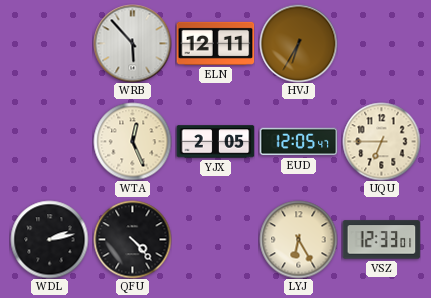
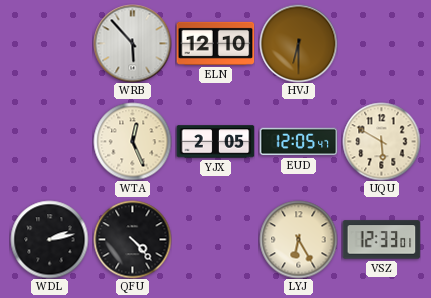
ELN: 12:11 -> 12:10
HVJ: 6:35 -> 6:30
UQU: 6:45 -> 5:50
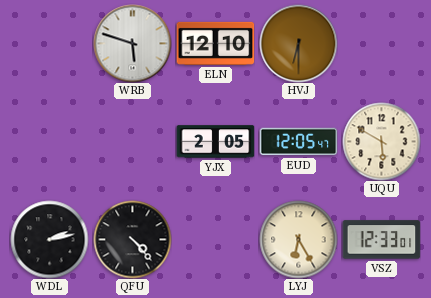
WRB: 5:53 -> 5:48
WTA: 12:26 -> none
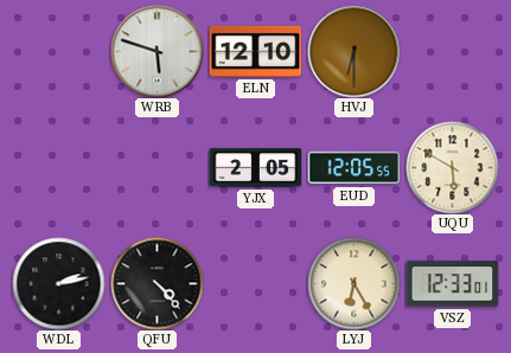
EUD: 12:05:47 -> 12:05:55
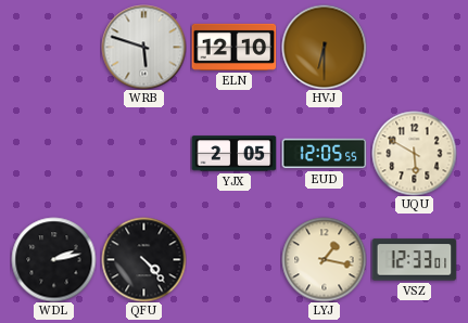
LYJ: 6:25 -> 1:17
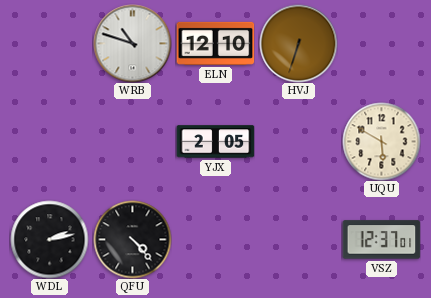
WRB: 5:48 -> 10:48
HVJ: 6:30 -> 6:33
EUD: 12:05 -> none
LYJ: 1:17 -> none
VSZ: 12:33 -> 12:37
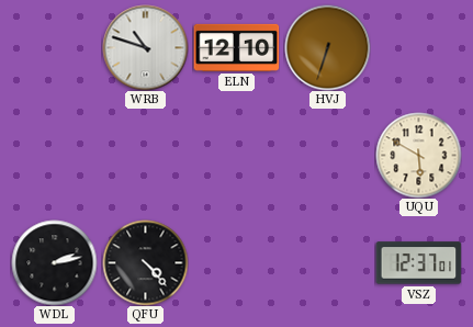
YJX: 2:05 -> none
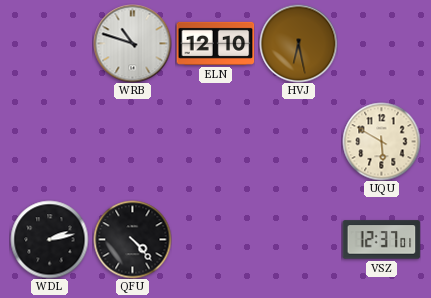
HVJ: 6:33 -> 6:28
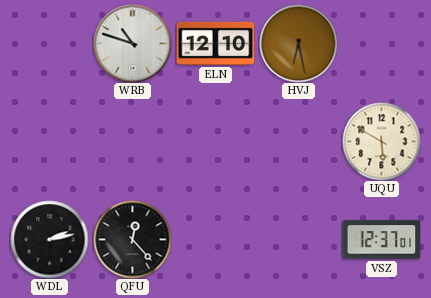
QFU: 4:23 -> 12:23
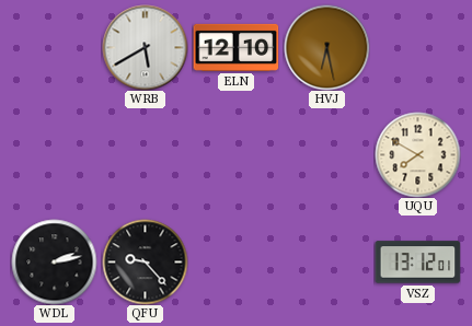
WRB: 10:48 -> 5:40
UQU: 5:50 -> 7:50
QFU: 12:23 -> 9:23
VSZ: 12:37 -> 13:12
